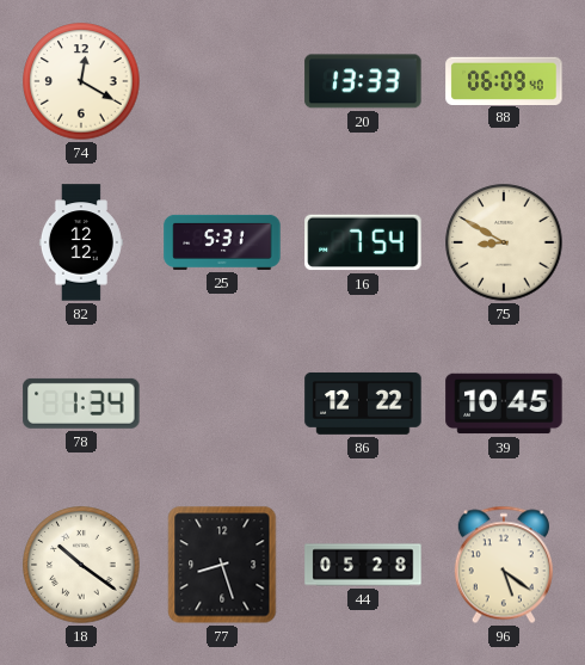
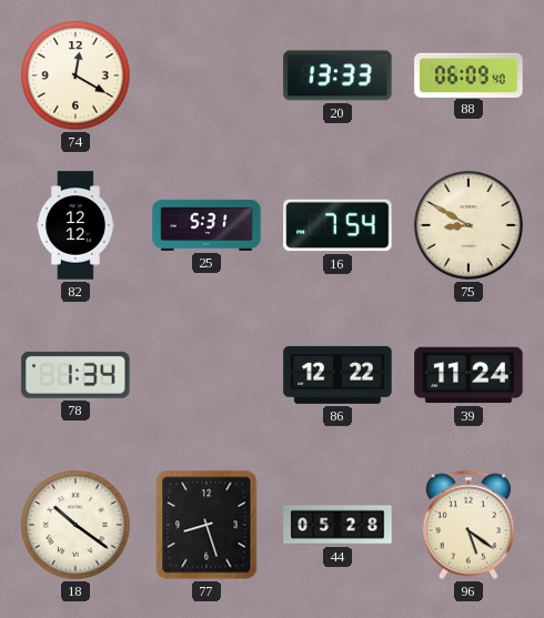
39: 10:45 -> 11:24
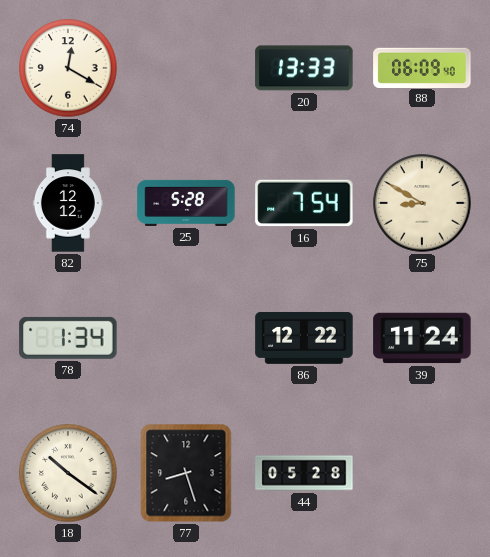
25: 5:31 -> 5:28
96: 5:21 -> none
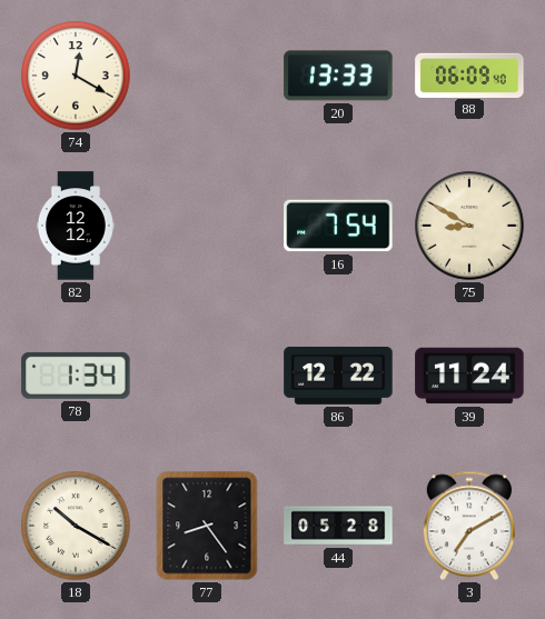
25: 5:28 -> none
18: 10:21 -> 10:20
77: 8:27 -> 8:24
3: none -> 7:10
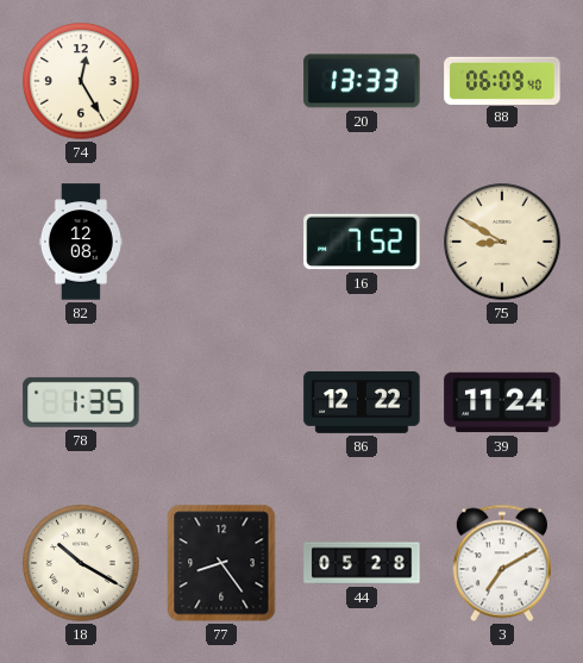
74: 12:20 -> 12:25
82: 12:12 -> 12:08
16: 7:54 -> 7:52
78: 1:34 -> 1:35
